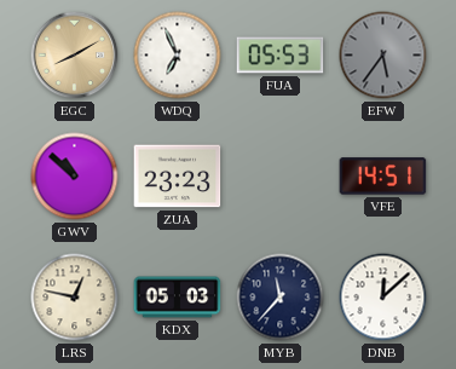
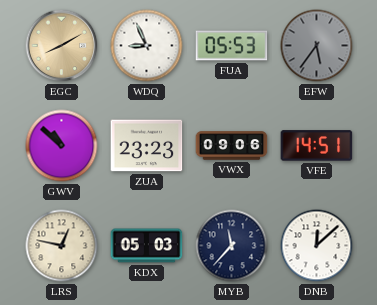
WDQ: 6:56 -> 8:56
VWX: none -> 09:06
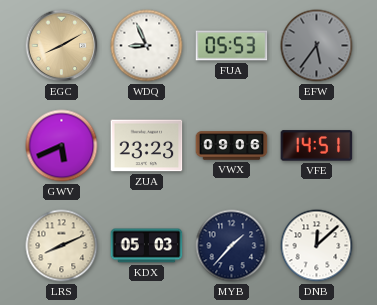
GWV: 10:52 -> 5:41
LRS: 12:47 -> 8:11
MYB: 11:37 -> 1:37
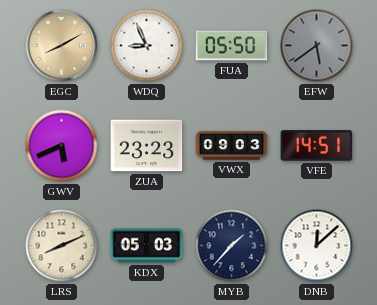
FUA: 05:53 -> 05:50
EFW: 5:36 -> 5:39
VWX: 09:06 -> 09:03
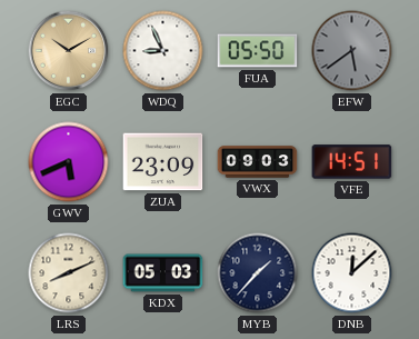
EGC: 8:10 -> 10:10
ZUA: 23:23 -> 23:09
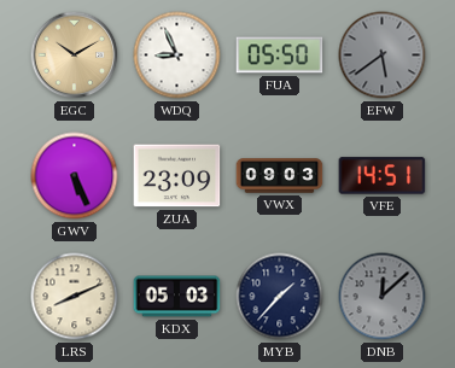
GWV: 5:41 -> 5:26
DNB dial: white -> grey
